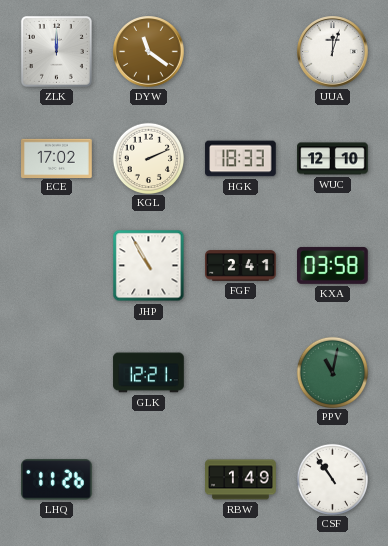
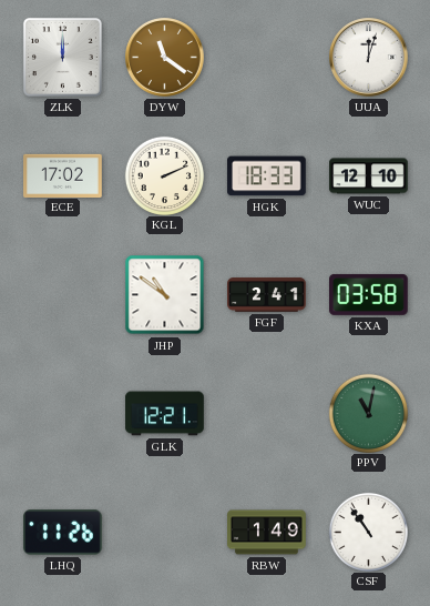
JHP: 10:55 -> 10:51
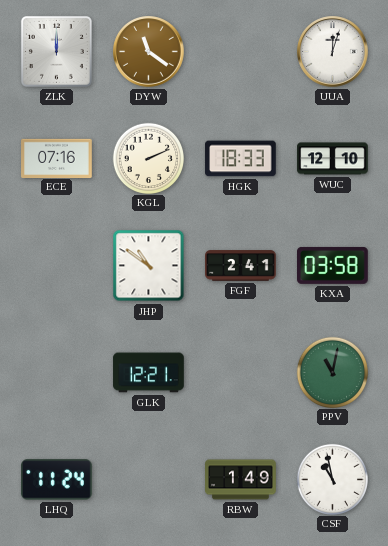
ECE: 17:02 -> 07:16
LHQ: 11:26 -> 11:24
CSF: 10:54 -> 10:58
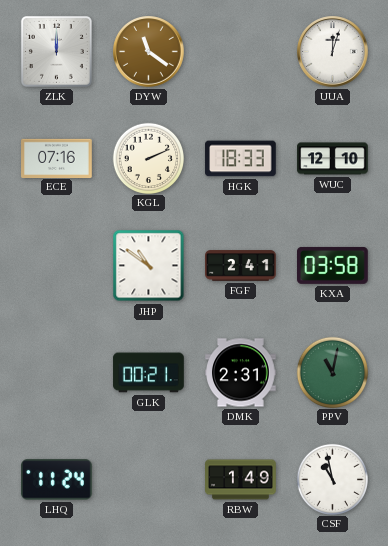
GLK: 12:21 -> 00:21
DMK: none -> 2:31
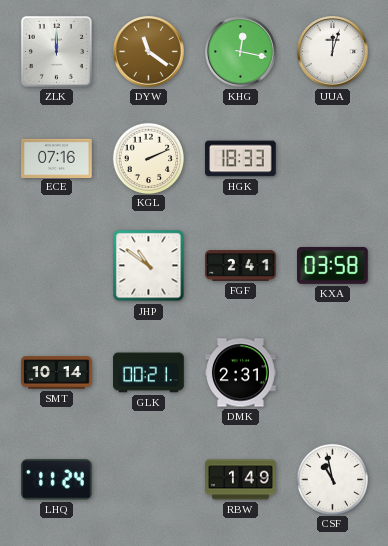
KHG: none -> 12:17
WUC: 12:10 -> none
SMT: none -> 10:14
PPV: 11:02 -> none
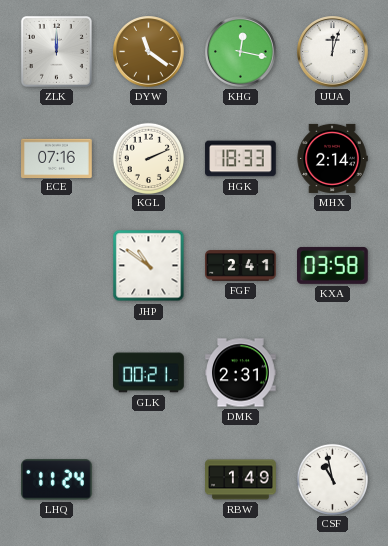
MHX: none -> 2:14
SMT: 10:14 -> none
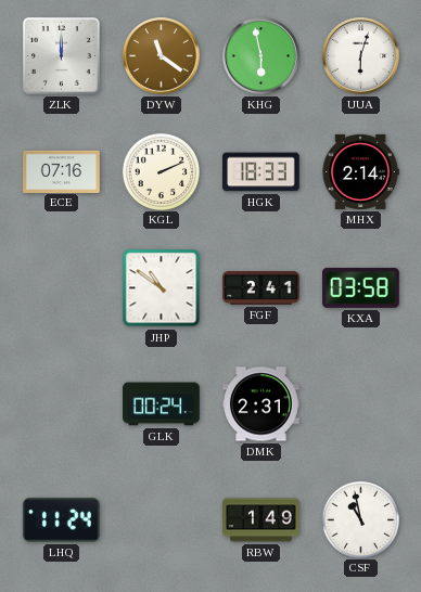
KHG: 12:17 -> 5:58
UUA: 12:03 -> 6:03
GLK: 00:21 -> 00:24
